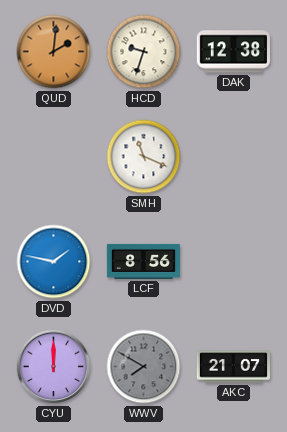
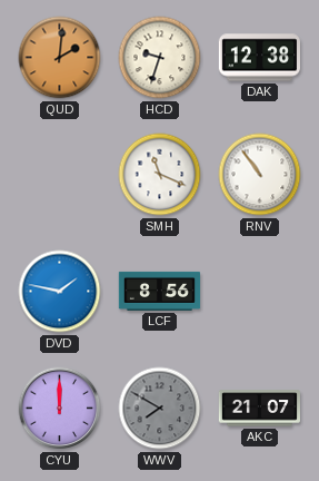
RNV: none -> 10:54
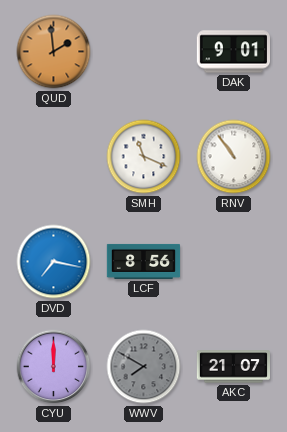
QUD: 2:01 -> 1:59
HCD: 9:33 -> none
DAK: 12:38 -> 9:01
DVD: 1:47 -> 7:17
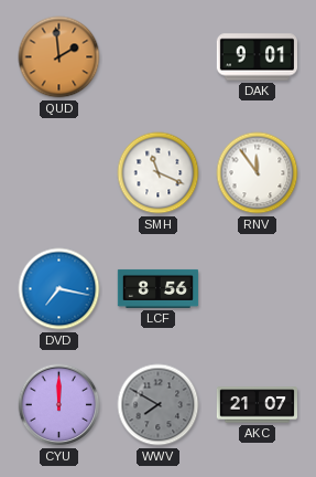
RNV: 10:54 -> 11:54
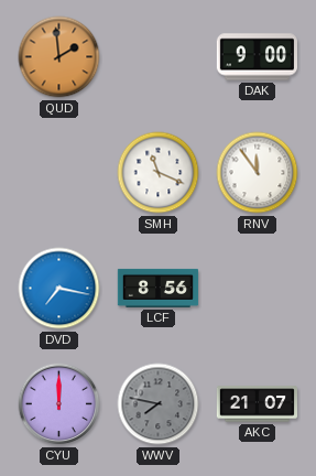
DAK: 9:01 -> 9:00
WWV: 7:50 -> 7:47
